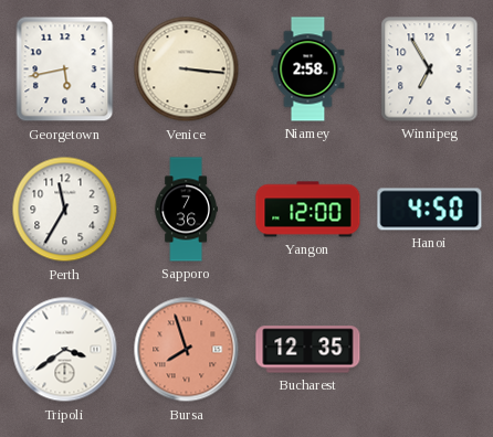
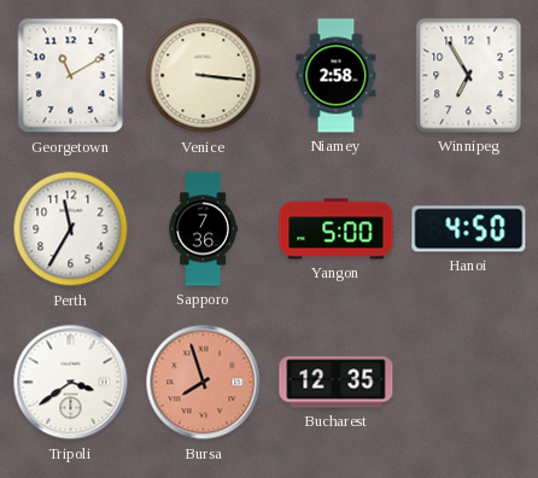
Georgetown: 5:43 -> 11:10
Yangon: 12:00 -> 5:00
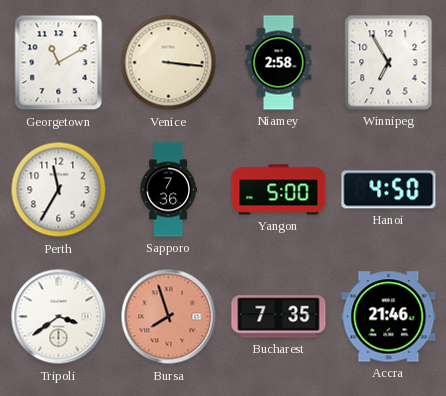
Bucharest: 12:35 -> 7:35
Accra: none -> 21:46
